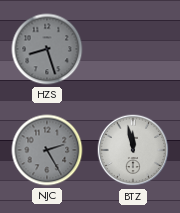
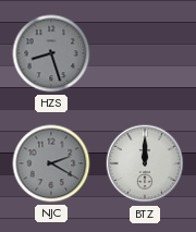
NJC: 2:25 -> 2:20
BTZ: 11:58 -> 12:00
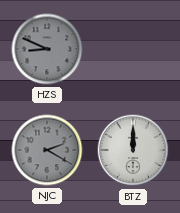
HZS: 8:27 -> 8:49
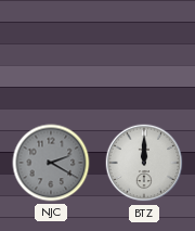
HZS: 8:49 -> none
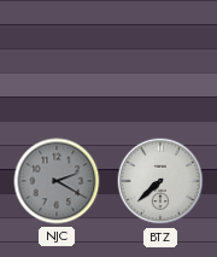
BTZ: 12:00 -> 7:38
